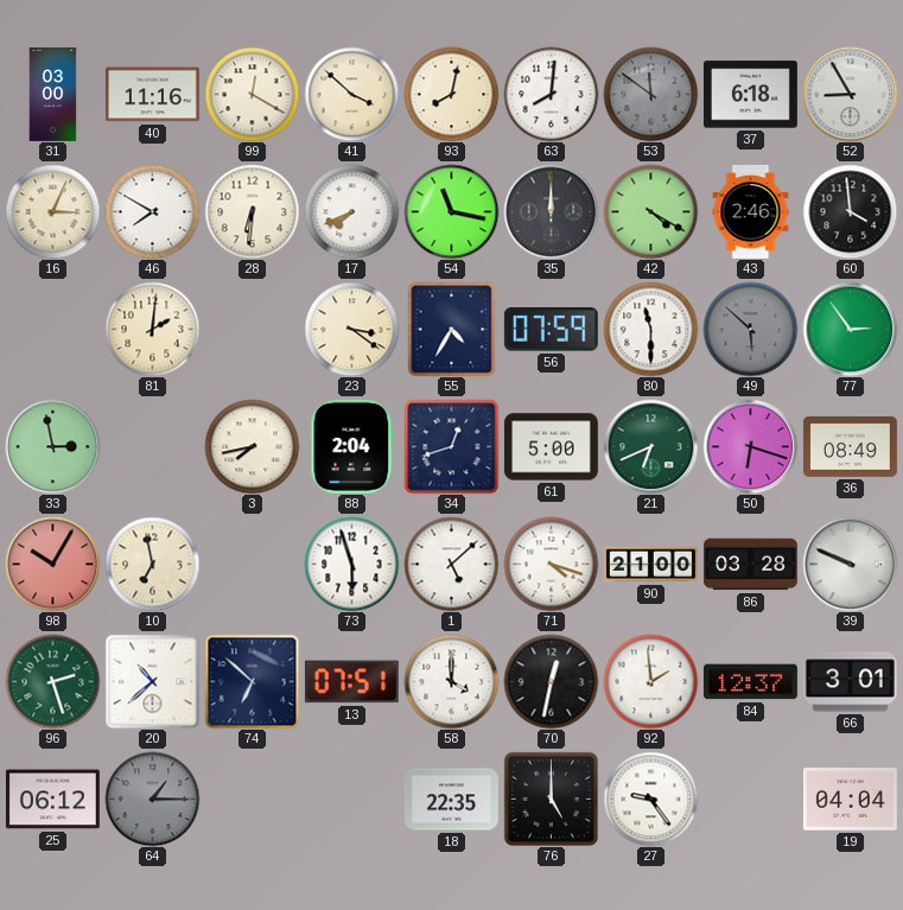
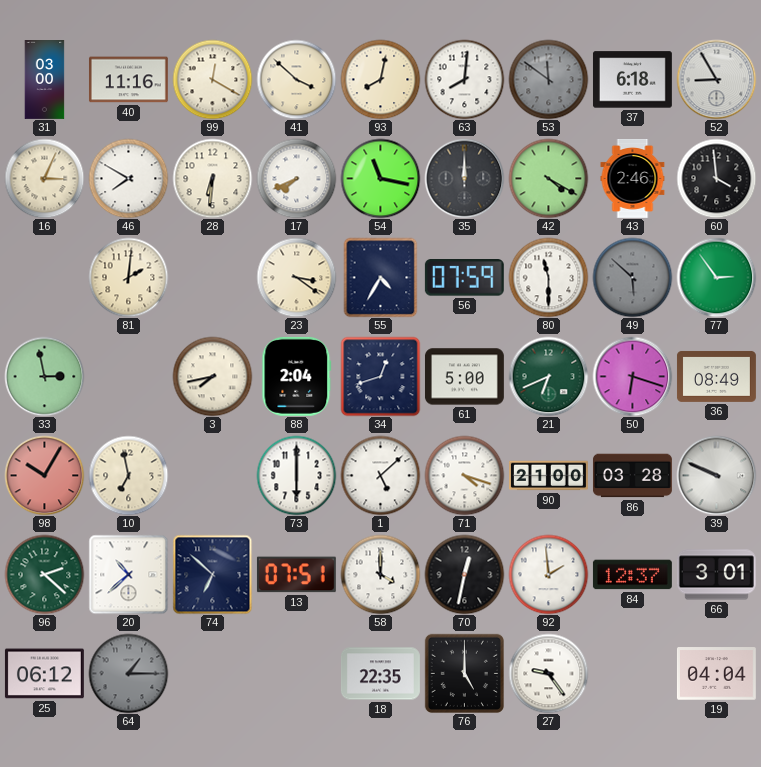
73: 5:57 -> 6:00
96: 2:27 -> 2:22
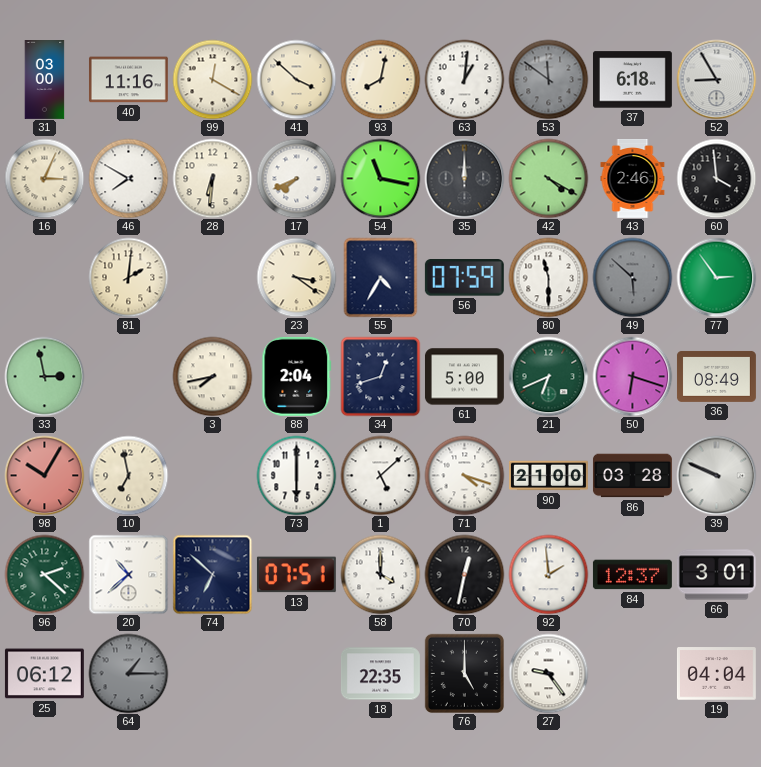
63: 8:01 -> 1:01
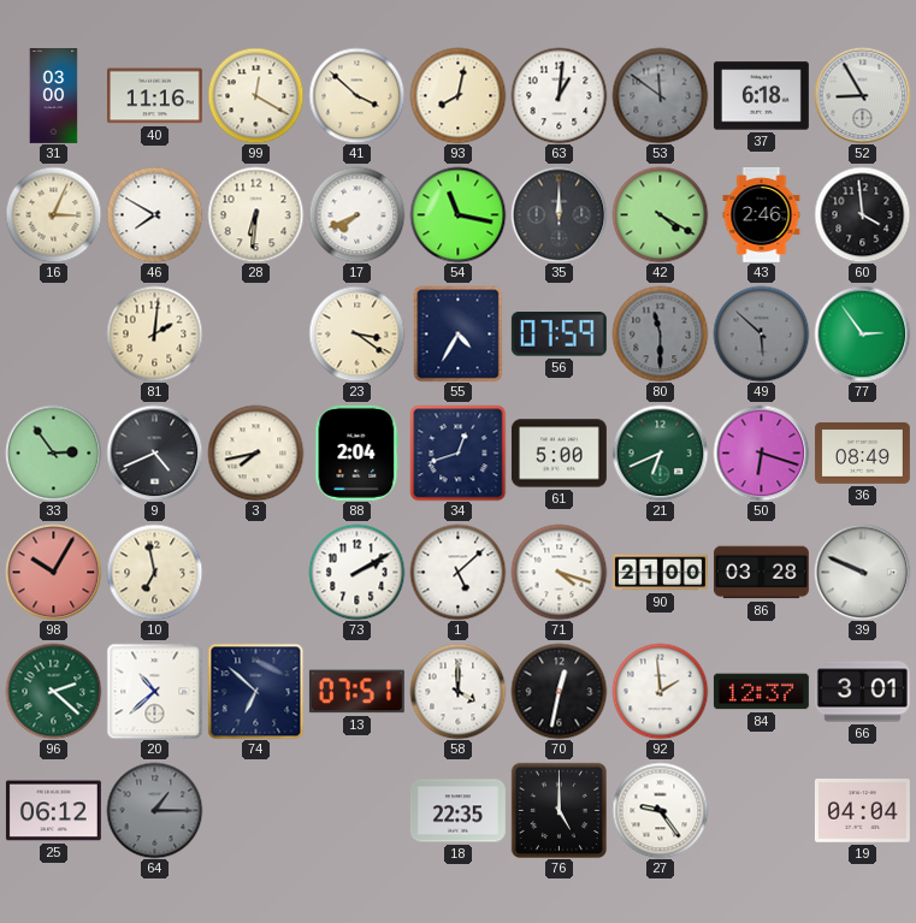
80 dial: white -> grey
33: 2:58 -> 2:54
9: none -> 4:41
73: 6:00 -> 2:10
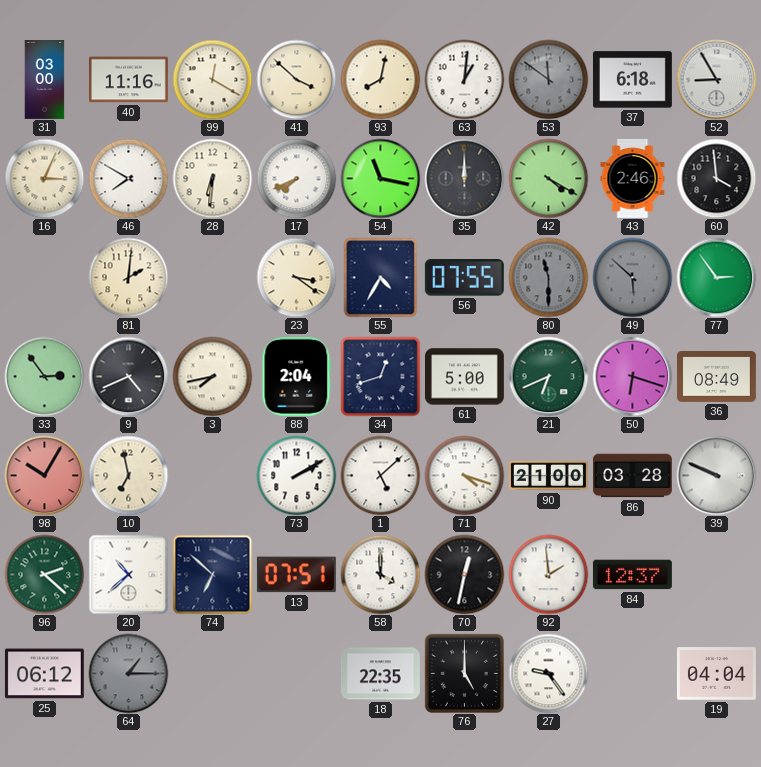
56: 07:59 -> 07:55
66: 3:01 -> none
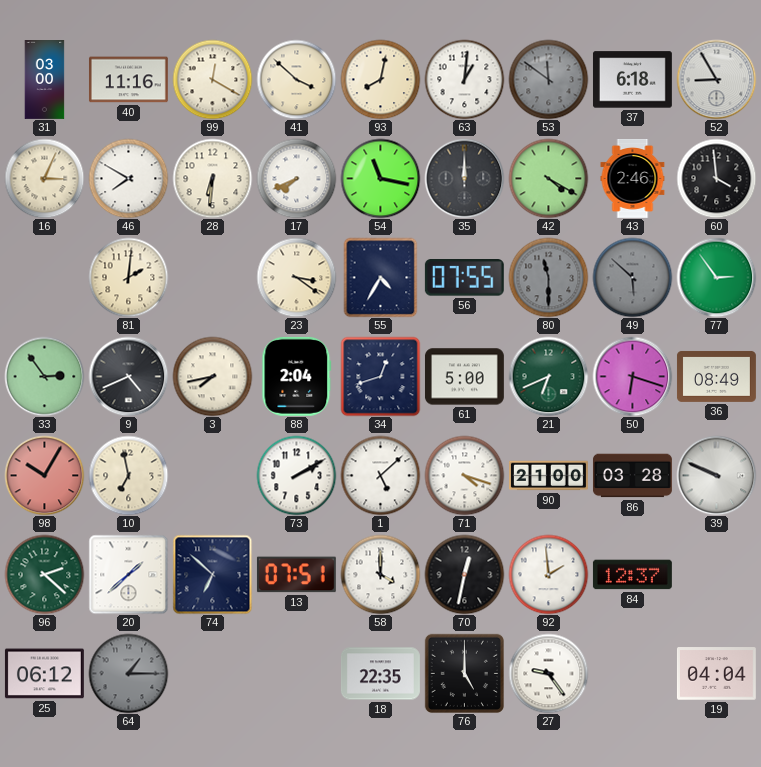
20: 10:38 -> 1:38
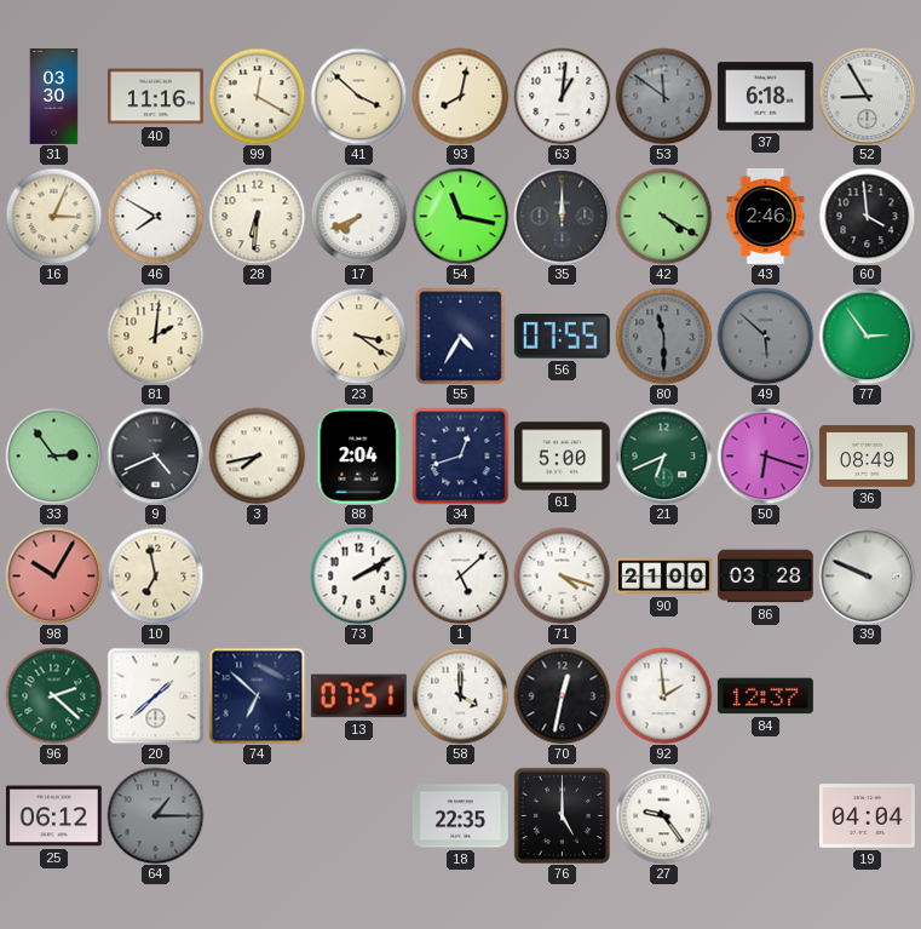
31: 03:00 -> 03:30
